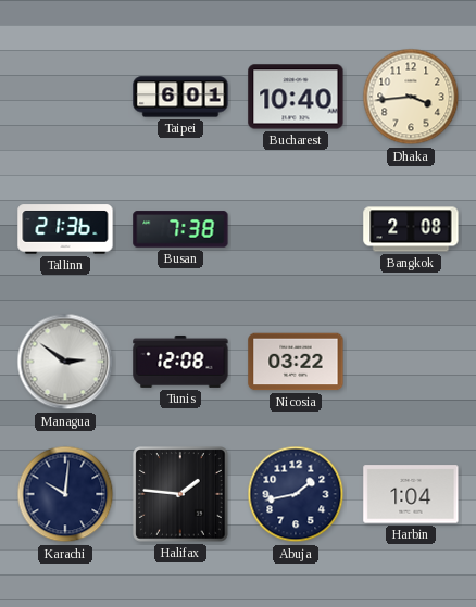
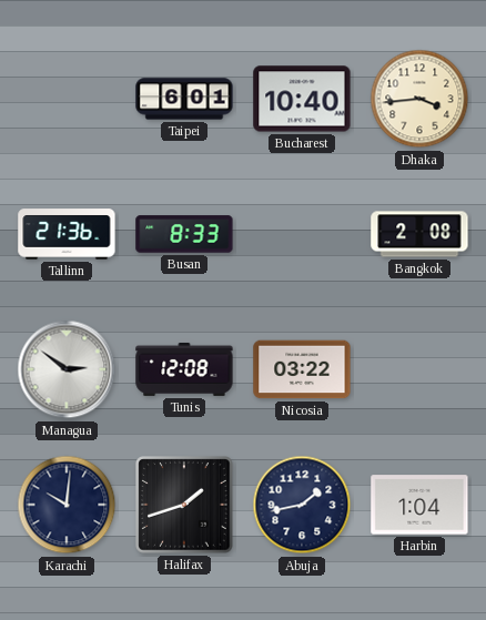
Busan: 7:38 -> 8:33
Halifax: 1:46 -> 1:42
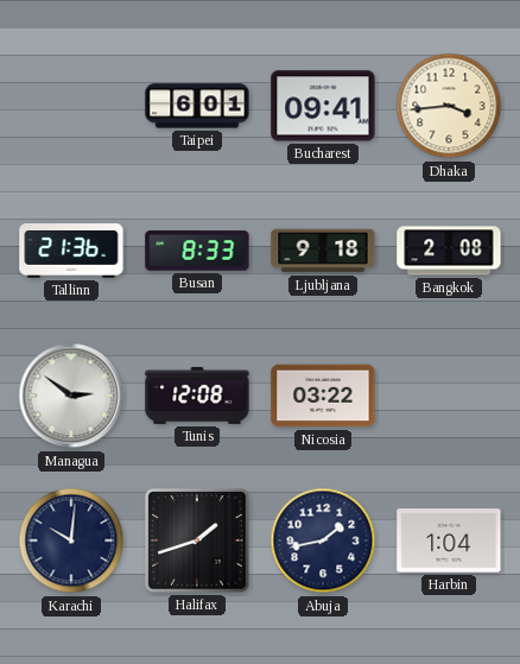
Bucharest: 10:40 -> 09:41
Ljubljana: none -> 9:18
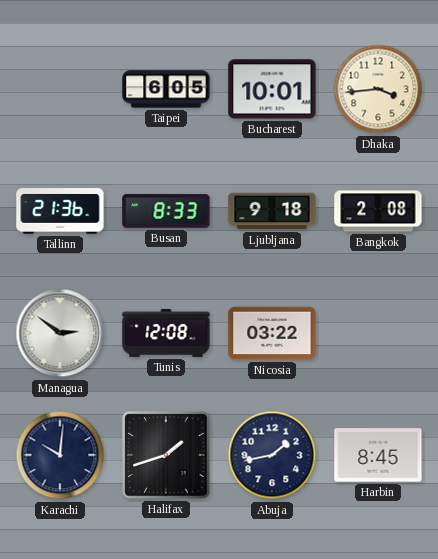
Taipei: 6:01 -> 6:05
Bucharest: 09:41 -> 10:01
Harbin: 1:04 -> 8:45
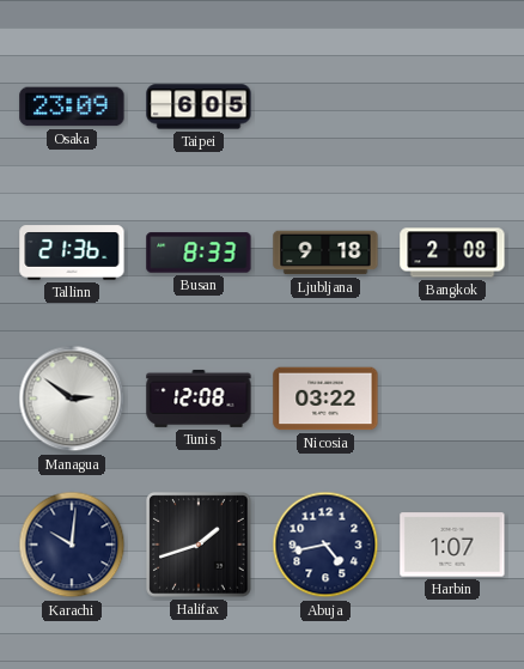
Osaka: none -> 23:09
Bucharest: 10:01 -> none
Dhaka: 3:44 -> none
Abuja: 1:43 -> 4:43
Harbin: 8:45 -> 1:07
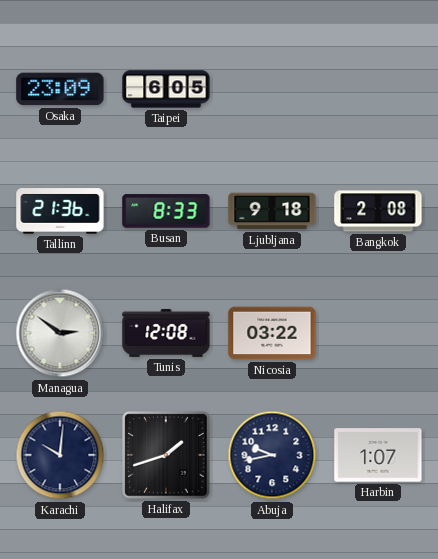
Abuja: 4:43 -> 9:43
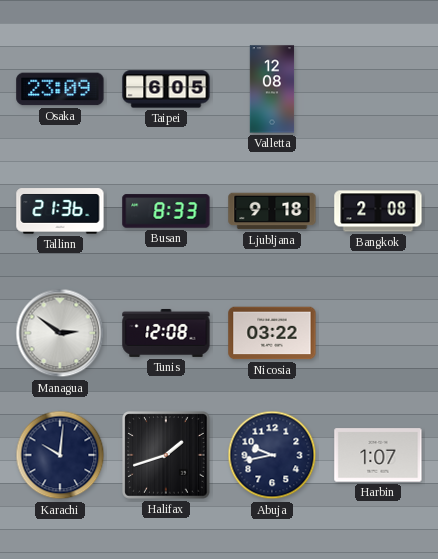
Valletta: none -> 12:08
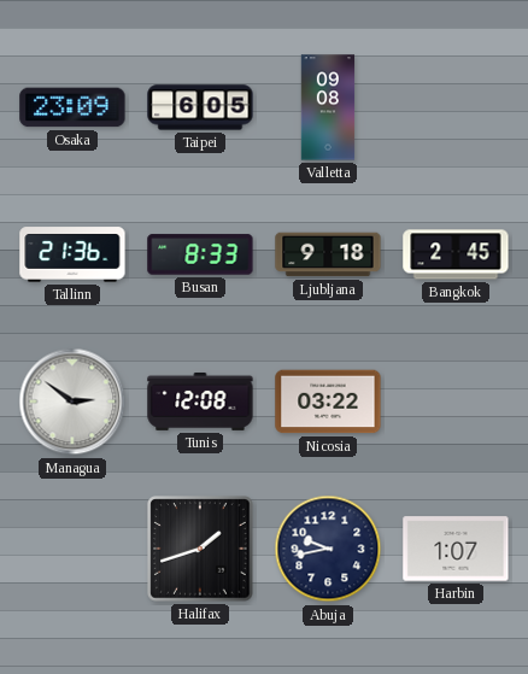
Valletta: 12:08 -> 09:08
Bangkok: 2:08 -> 2:45
Karachi: 10:01 -> none
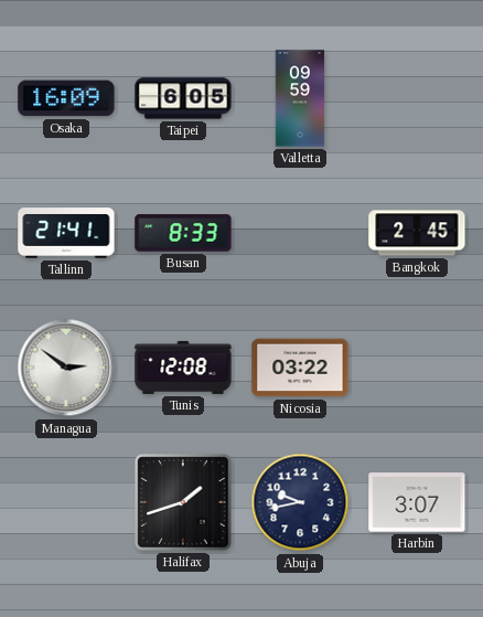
Osaka: 23:09 -> 16:09
Valletta: 09:08 -> 09:59
Tallinn: 21:36 -> 21:41
Ljubljana: 9:18 -> none
Harbin: 1:07 -> 3:07
